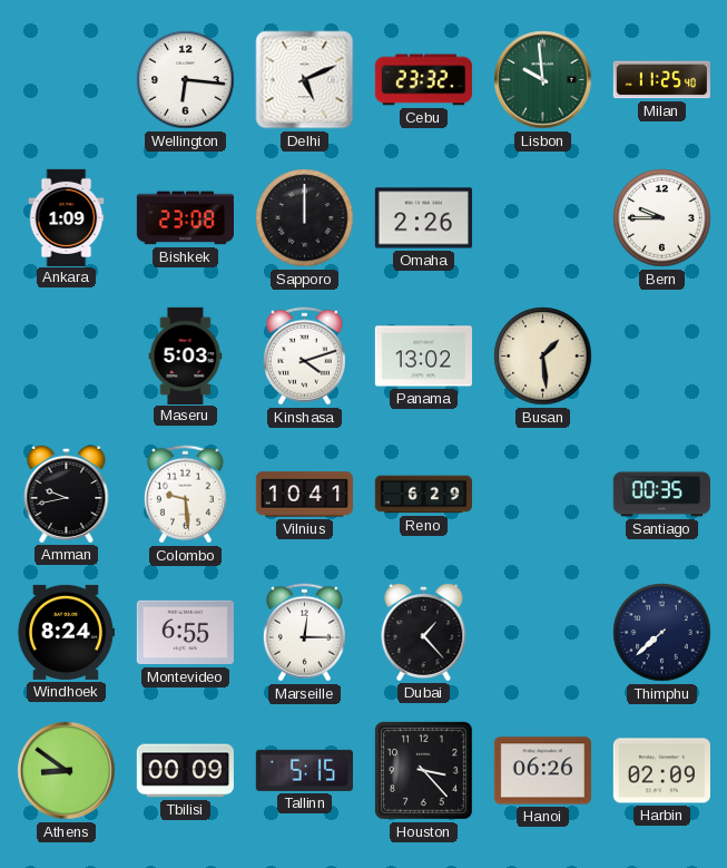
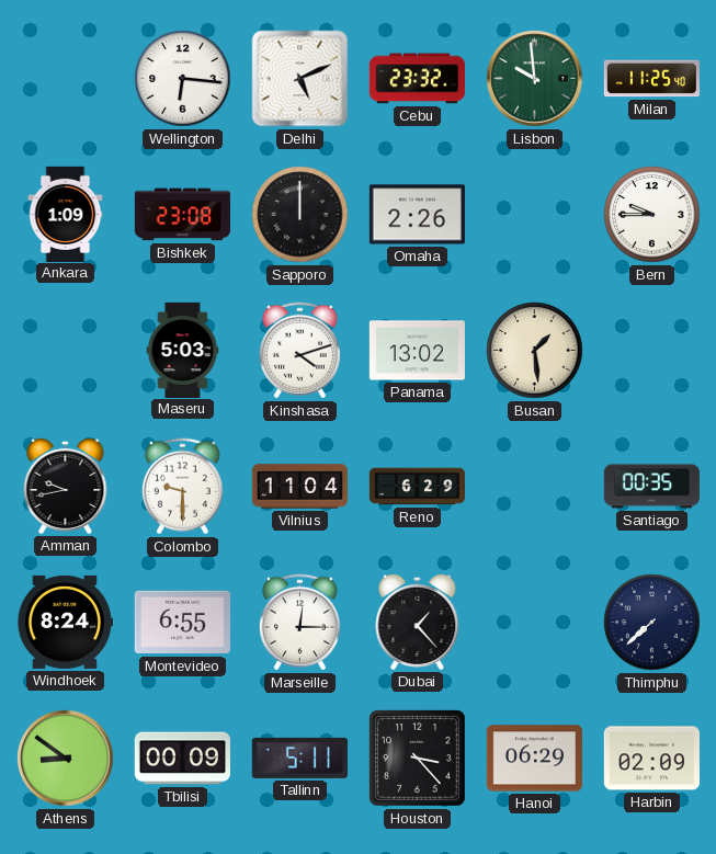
Colombo: 9:29 -> 9:30
Vilnius: 10:41 -> 11:04
Tallinn: 5:15 -> 5:11
Hanoi: 06:26 -> 06:29
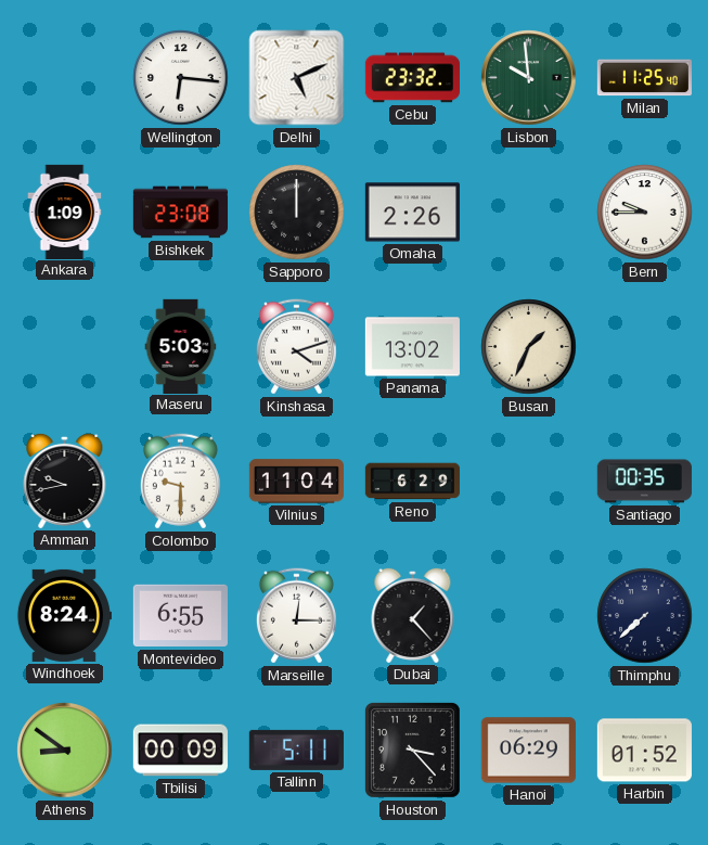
Busan: 1:29 -> 1:34
Harbin: 02:09 -> 01:52
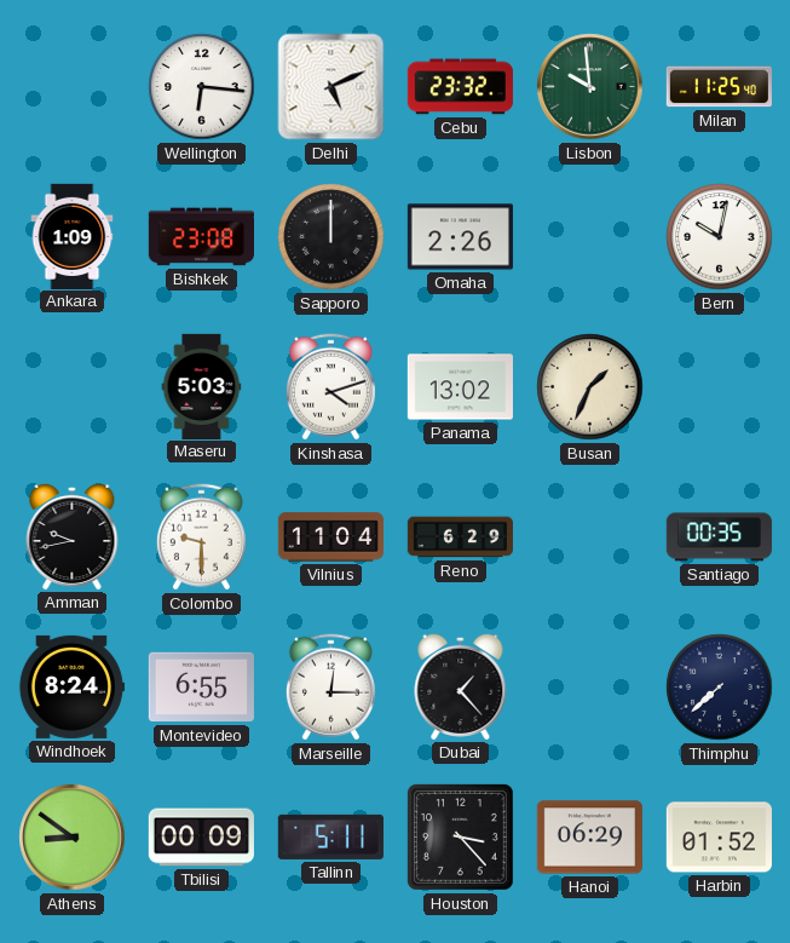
Bern: 9:45 -> 10:02
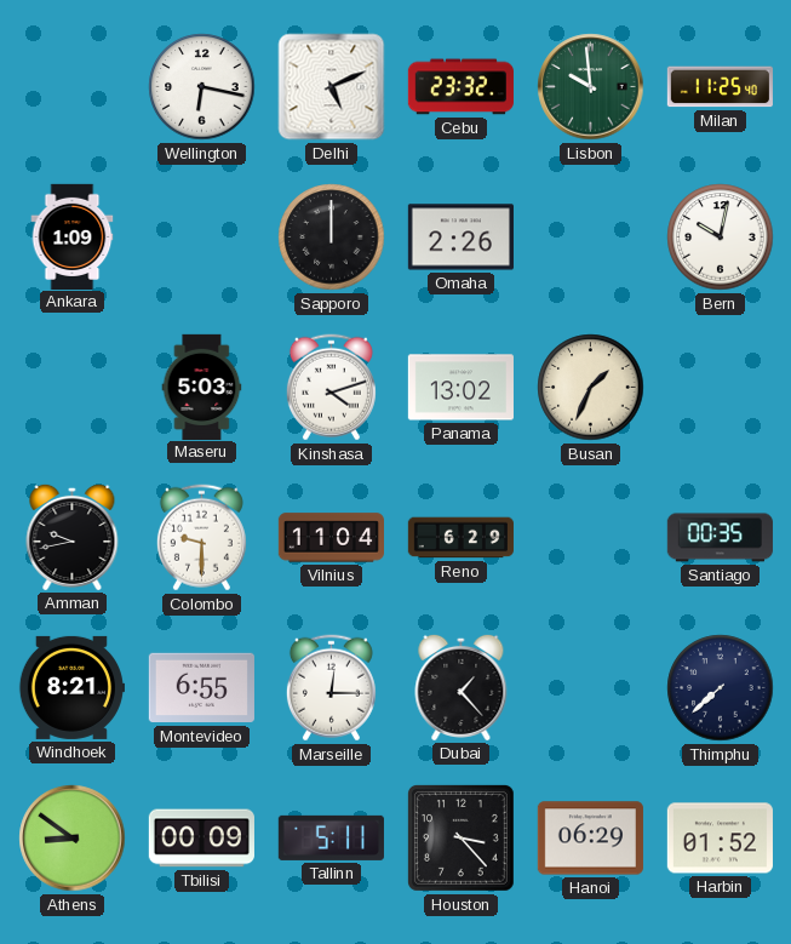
Wellington: 6:16 -> 6:17
Bishkek: 23:08 -> none
Windhoek: 8:24 -> 8:21
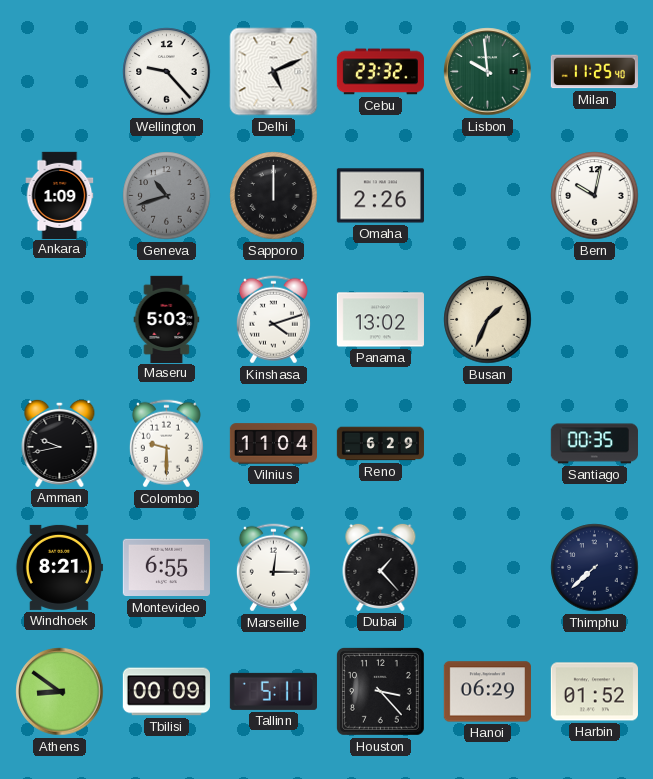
Wellington: 6:17 -> 9:23
Geneva: none -> 10:42
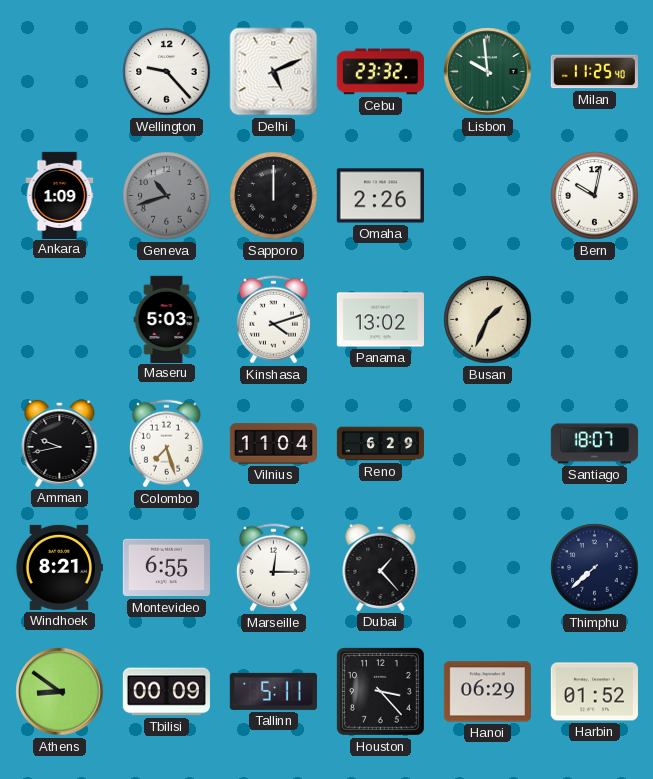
Colombo: 9:30 -> 7:27
Santiago: 00:35 -> 18:07
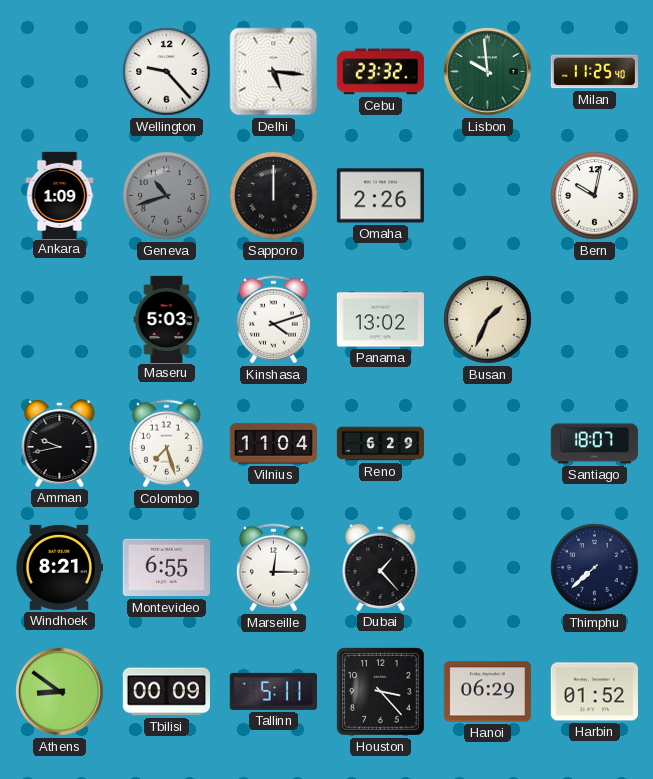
Delhi: 5:11 -> 5:16
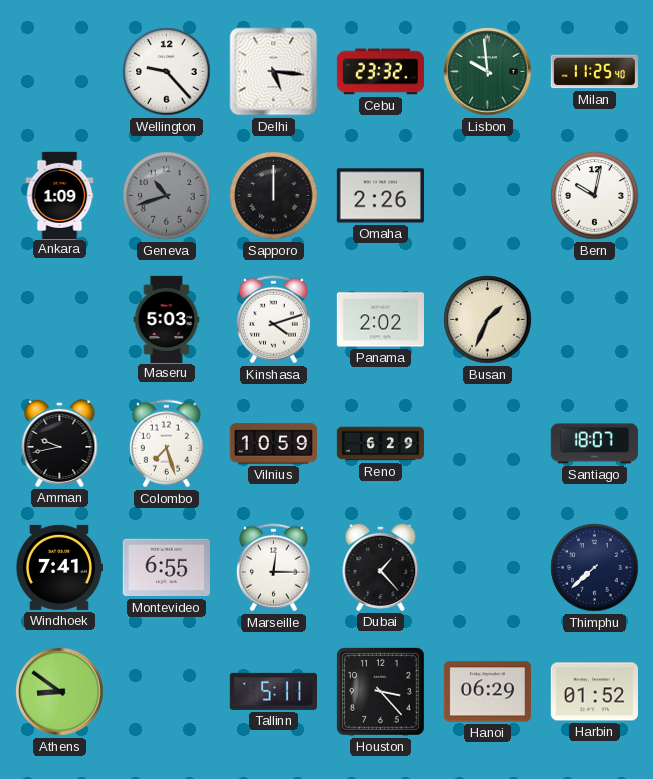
Panama: 13:02 -> 2:02
Vilnius: 11:04 -> 10:59
Windhoek: 8:21 -> 7:41
Tbilisi: 00:09 -> none
